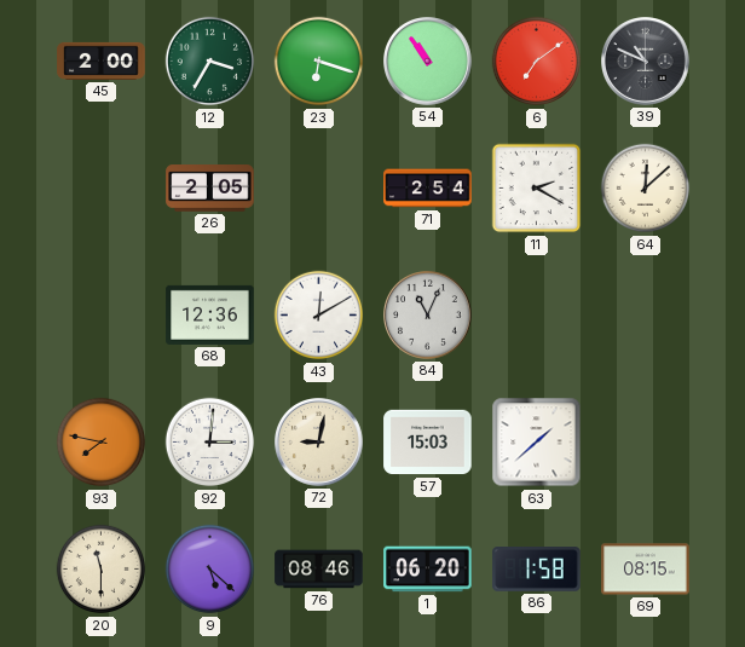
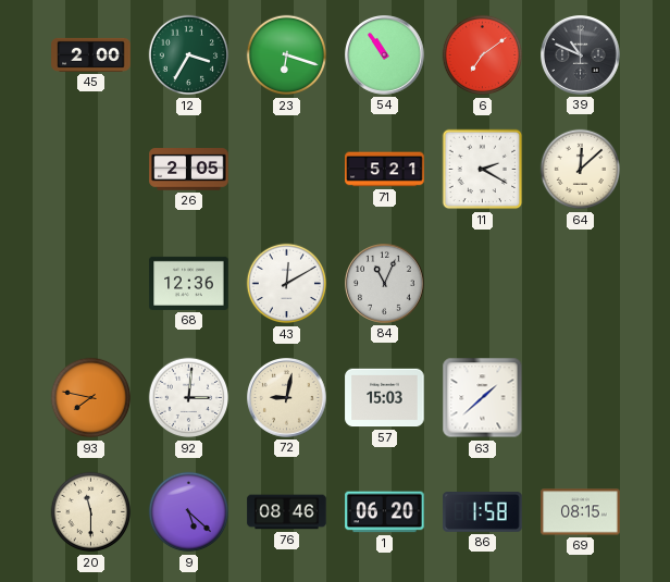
71: 2:54 -> 5:21
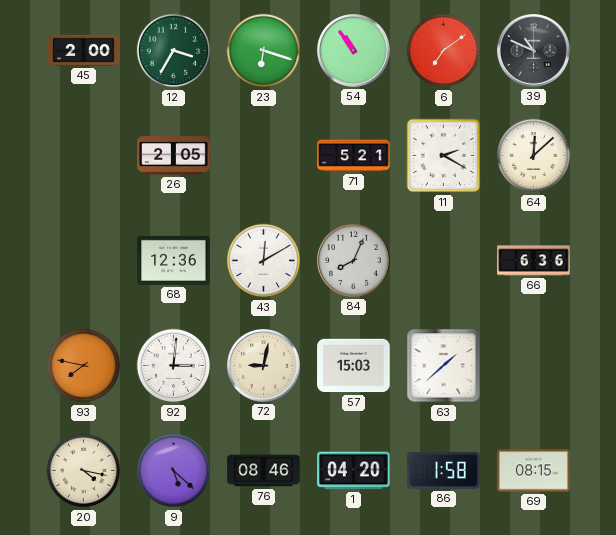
84: 11:04 -> 8:04
66: none -> 6:36
20: 11:30 -> 4:17
1: 06:20 -> 04:20
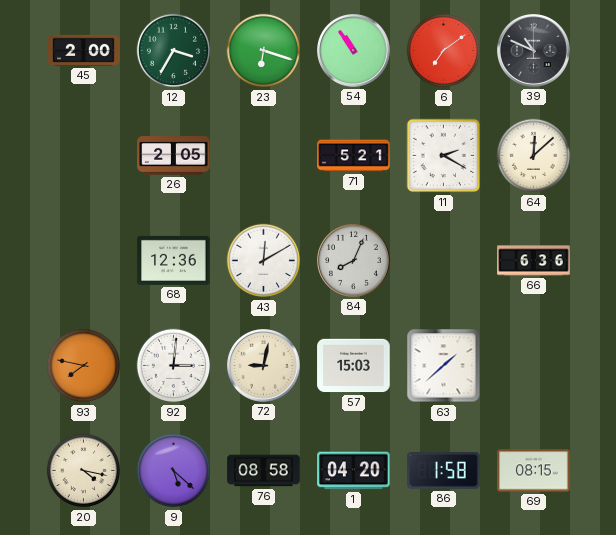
76: 08:46 -> 08:58
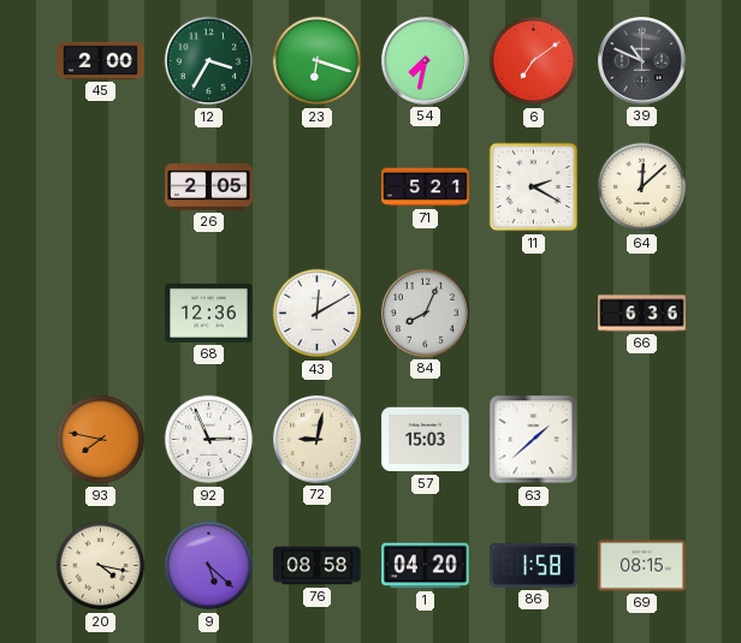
54: 10:54 -> 7:32
92: 3:01 -> 2:56
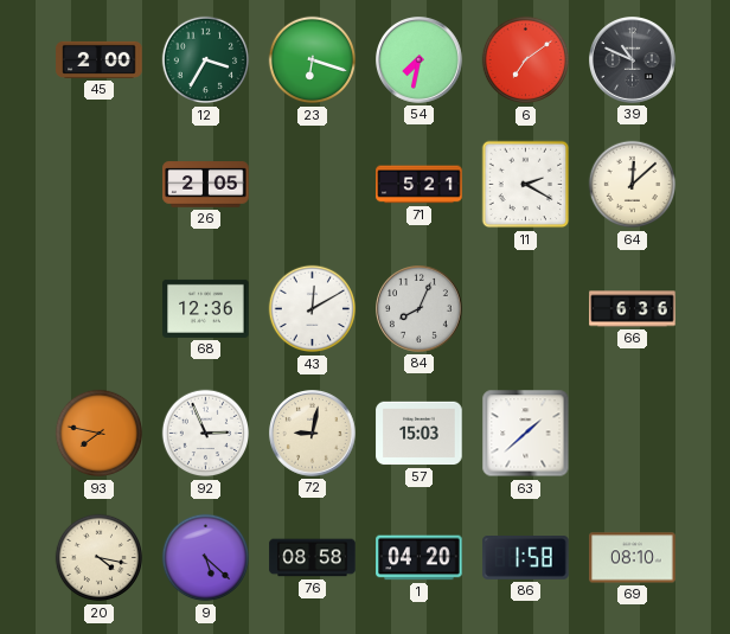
69: 08:15 -> 08:10
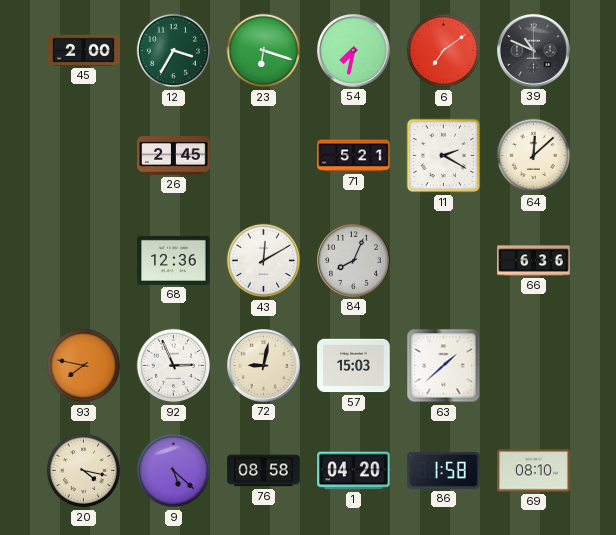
26: 2:05 -> 2:45
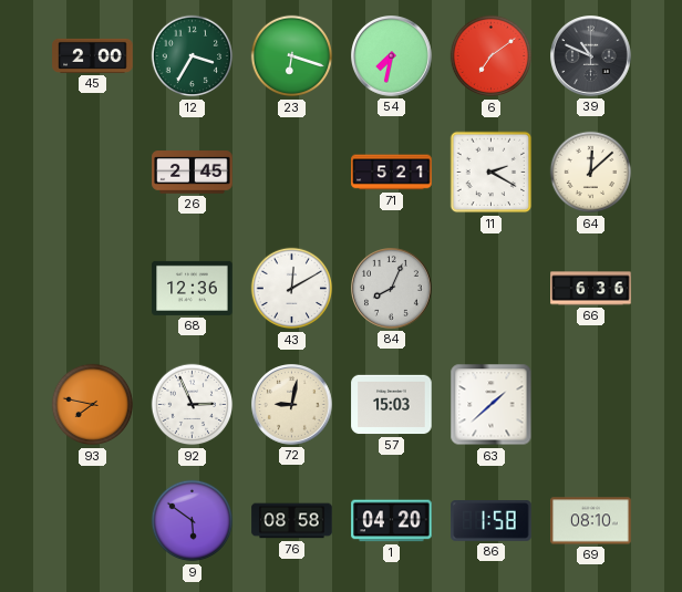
20: 4:17 -> none
9: 5:22 -> 5:51
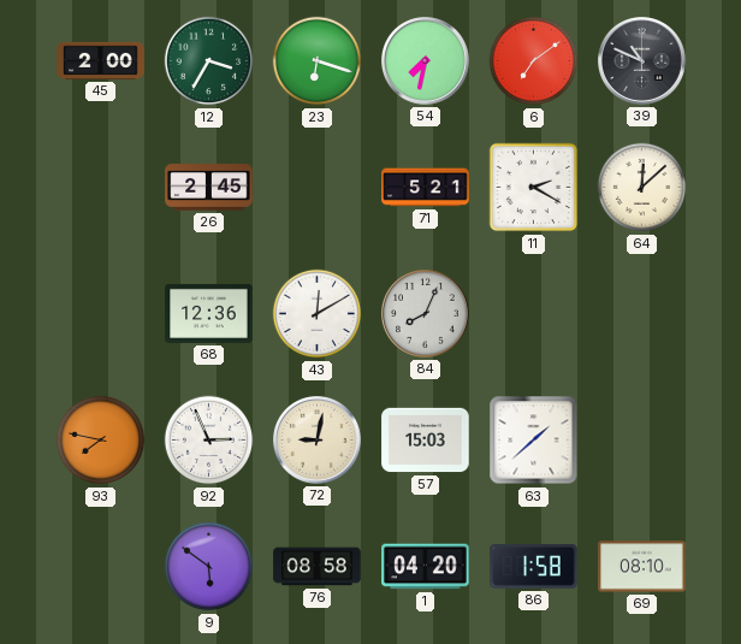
66: 6:36 -> none
